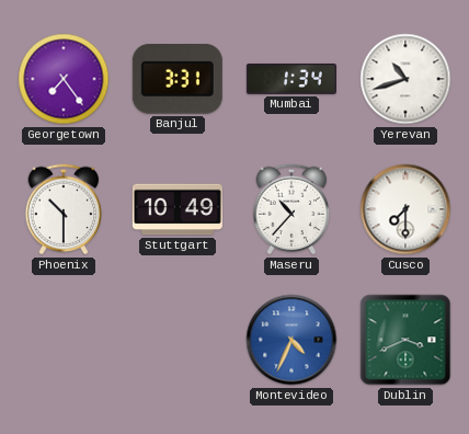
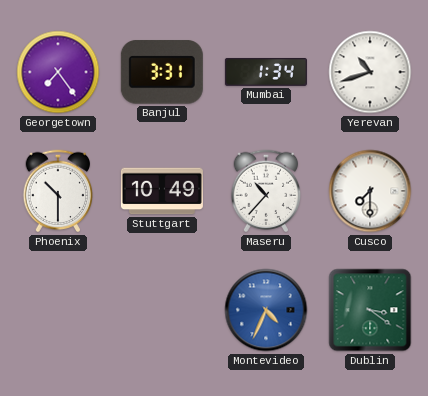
Dublin: 3:41 -> 3:21
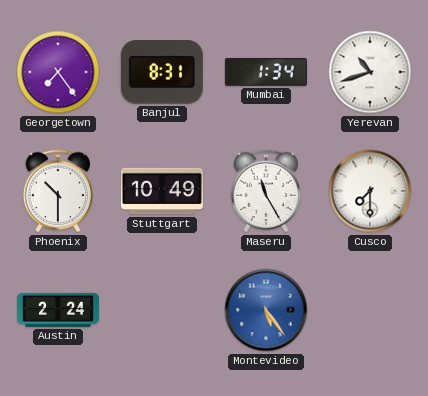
Banjul: 3:31 -> 8:31
Maseru: 10:37 -> 11:25
Austin: none -> 2:24
Montevideo: 4:34 -> 5:24
Dublin: 3:21 -> none
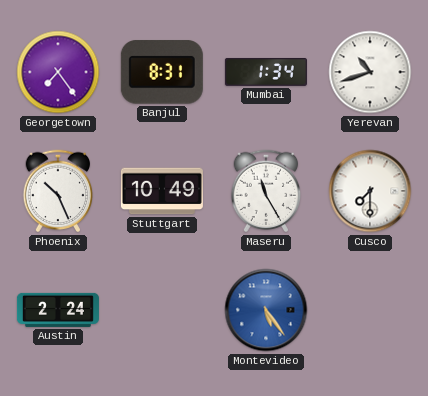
Phoenix: 10:30 -> 10:26
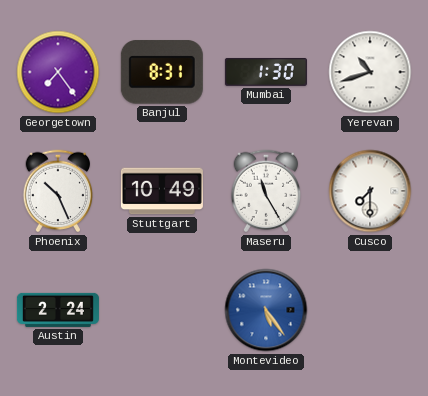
Mumbai: 1:34 -> 1:30
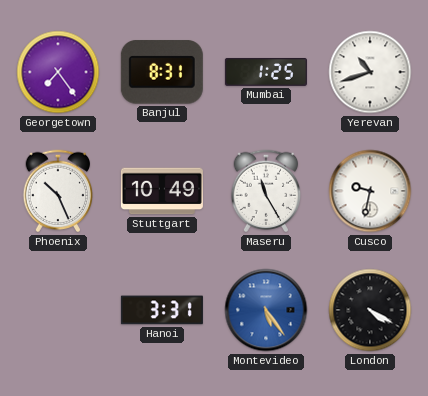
Mumbai: 1:30 -> 1:25
Cusco: 7:30 -> 9:32
Austin: 2:24 -> none
Hanoi: none -> 3:31
London: none -> 4:20
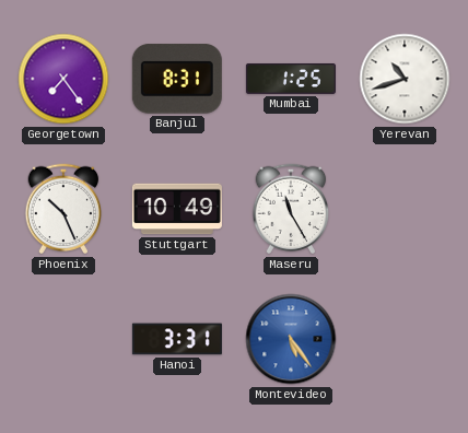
Cusco: 9:32 -> none
London: 4:20 -> none
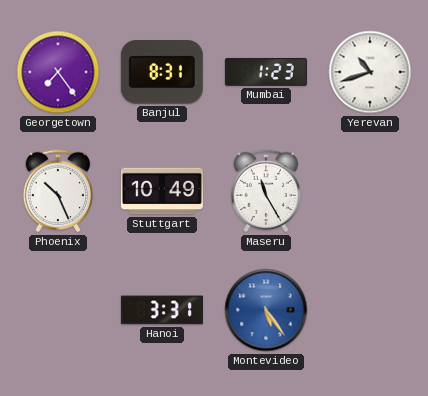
Mumbai: 1:25 -> 1:23
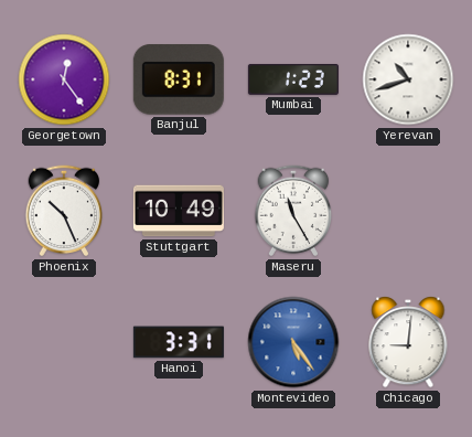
Georgetown: 7:24 -> 12:24
Chicago: none -> 9:01
